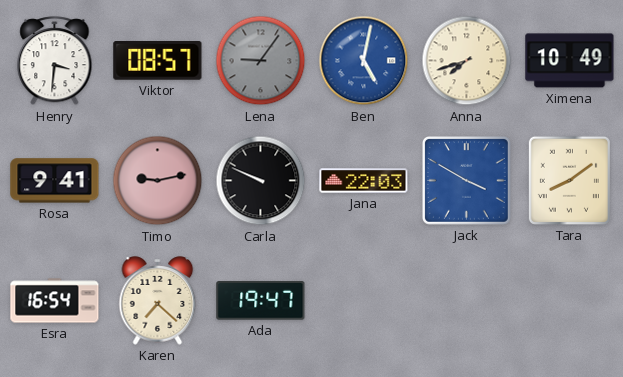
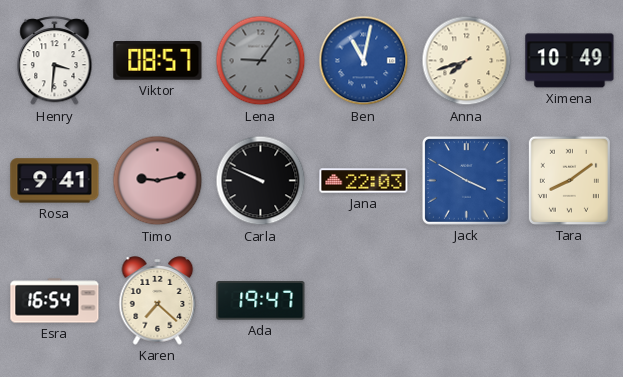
Ben: 5:02 -> 11:02
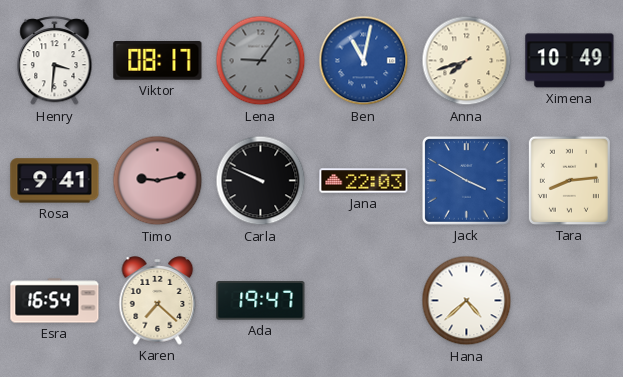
Viktor: 08:57 -> 08:17
Tara: 8:09 -> 8:14
Hana: none -> 4:38
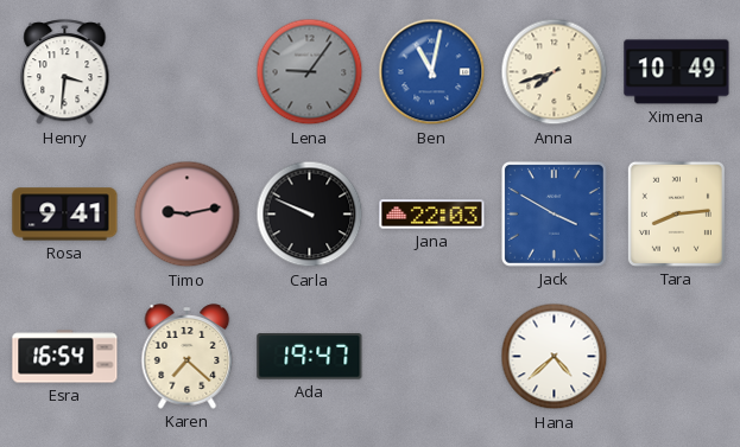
Viktor: 08:17 -> none
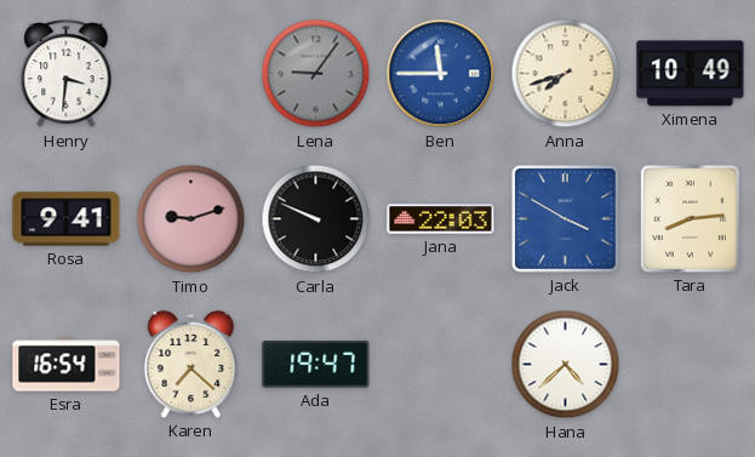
Ben: 11:02 -> 11:45
Timo: 9:13 -> 9:12
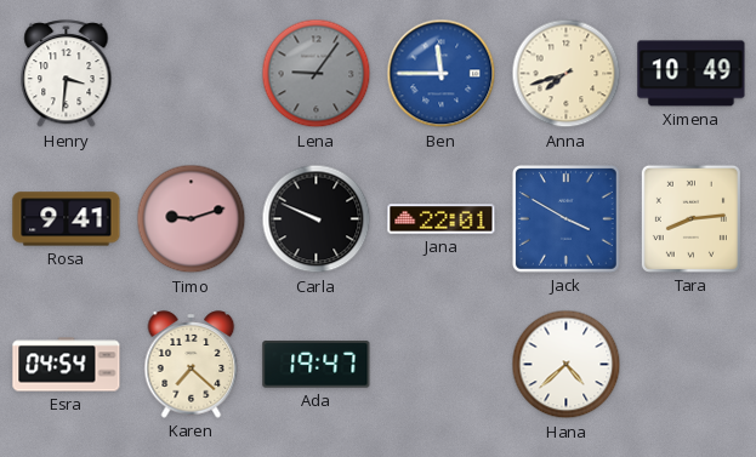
Jana: 22:03 -> 22:01
Esra: 16:54 -> 04:54
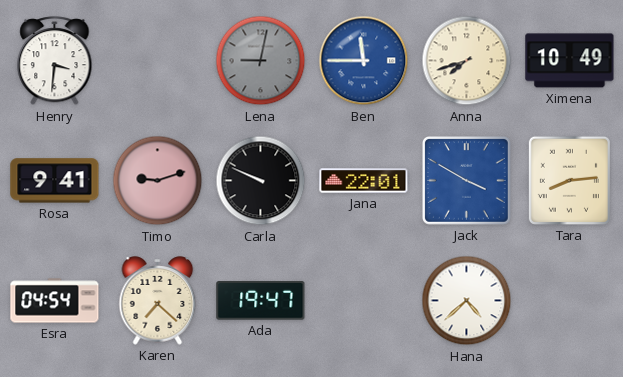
Lena: 9:06 -> 9:02
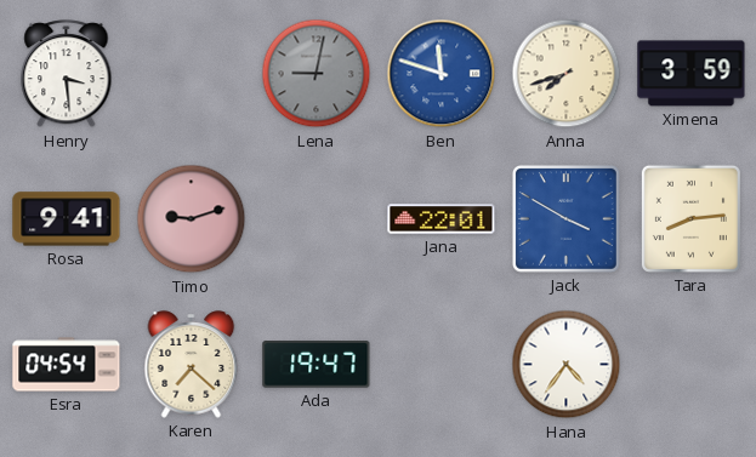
Henry: 3:31 -> 3:29
Ben: 11:45 -> 11:48
Ximena: 10:49 -> 3:59
Carla: 9:49 -> none
Hana: 4:38 -> 4:36
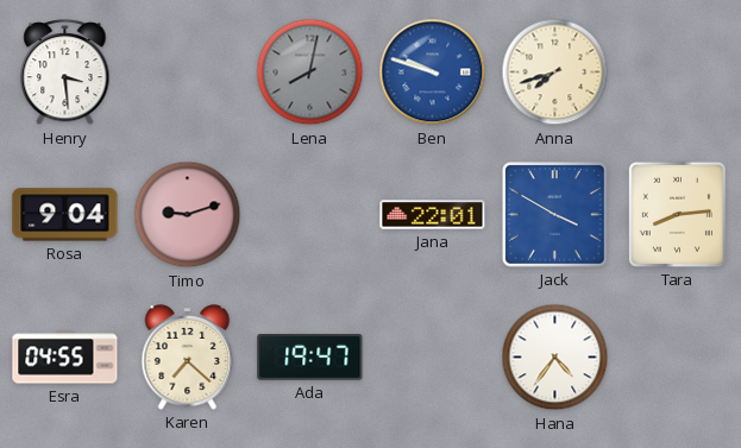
Lena: 9:02 -> 8:02
Ben: 11:48 -> 9:48
Ximena: 3:59 -> none
Rosa: 9:41 -> 9:04
Esra: 04:54 -> 04:55
